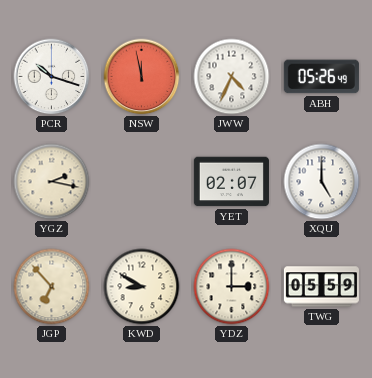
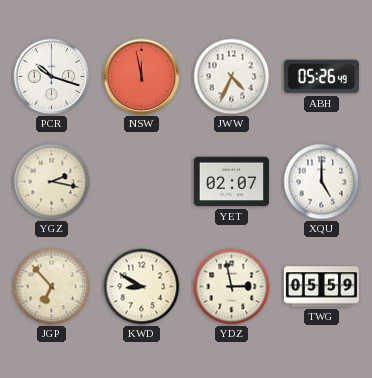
YDZ: 3:00 -> 2:58
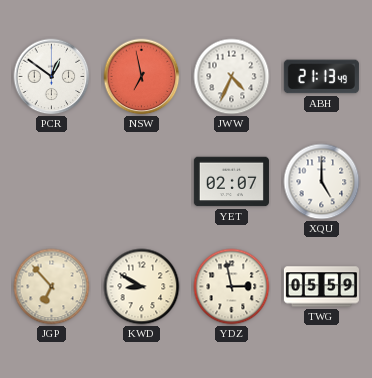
PCR: 10:18 -> 12:51
NSW: 11:58 -> 6:58
ABH: 05:26 -> 21:13
YGZ: 2:17 -> none
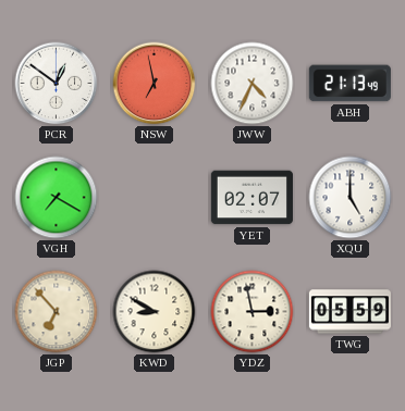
VGH: none -> 7:20
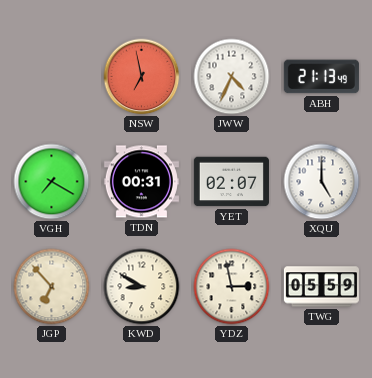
PCR: 12:51 -> none
TDN: none -> 00:31
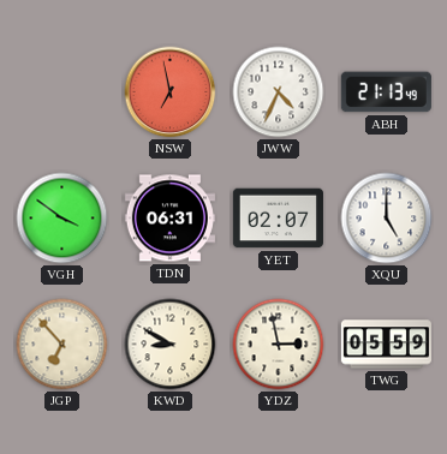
VGH: 7:20 -> 3:51
TDN: 00:31 -> 06:31
